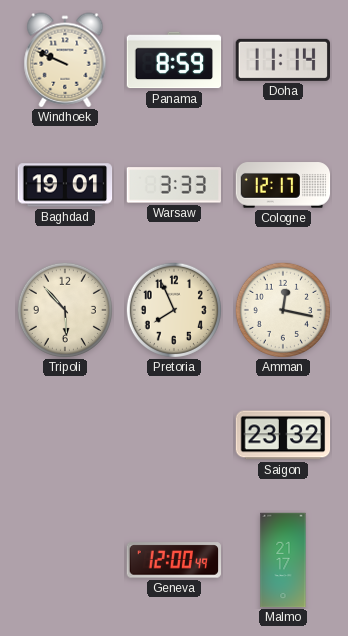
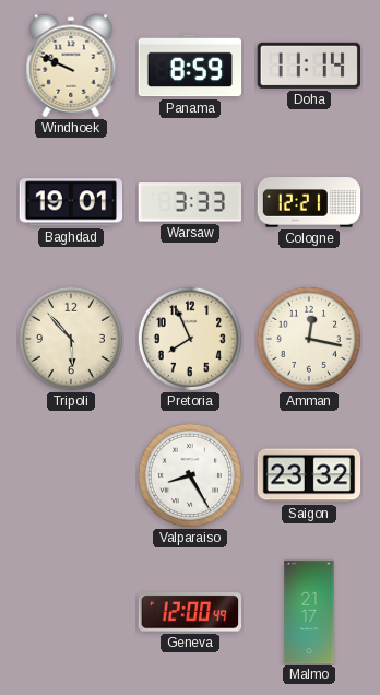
Cologne: 12:17 -> 12:21
Valparaiso: none -> 8:25
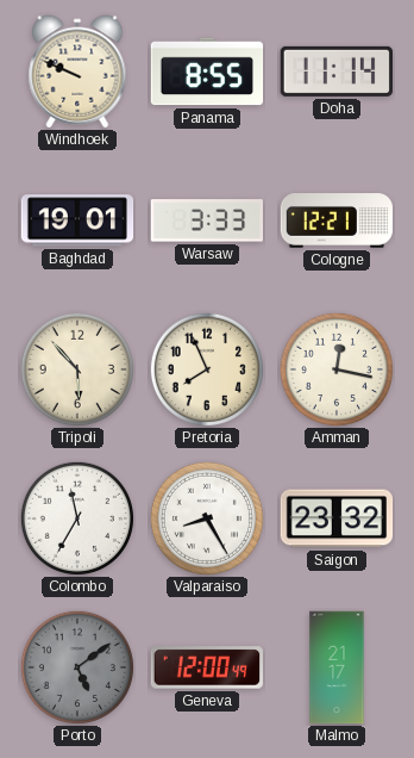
Panama: 8:59 -> 8:55
Colombo: none -> 11:35
Porto: none -> 5:09
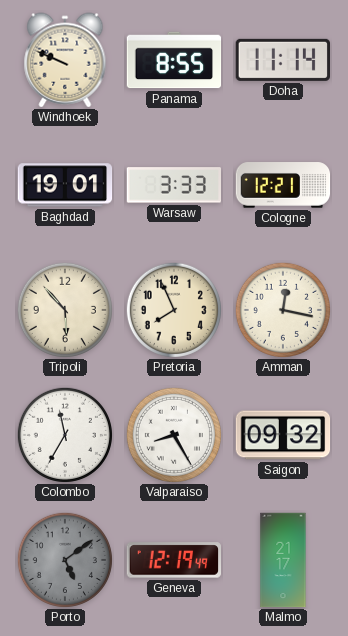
Saigon: 23:32 -> 09:32
Geneva: 12:00 -> 12:19
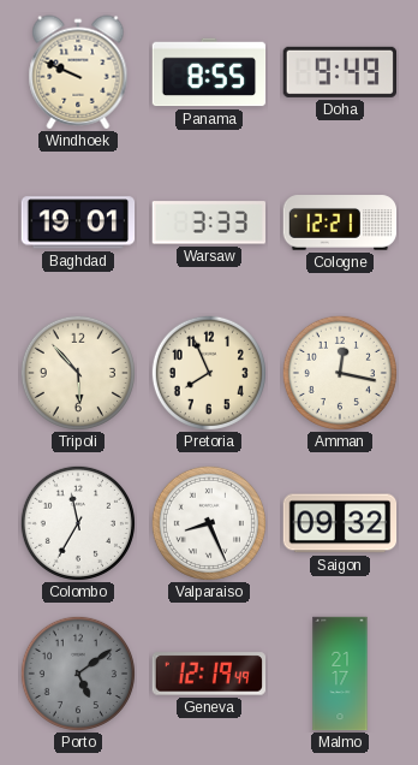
Doha: 11:14 -> 9:49
Valparaiso: 8:25 -> 8:26
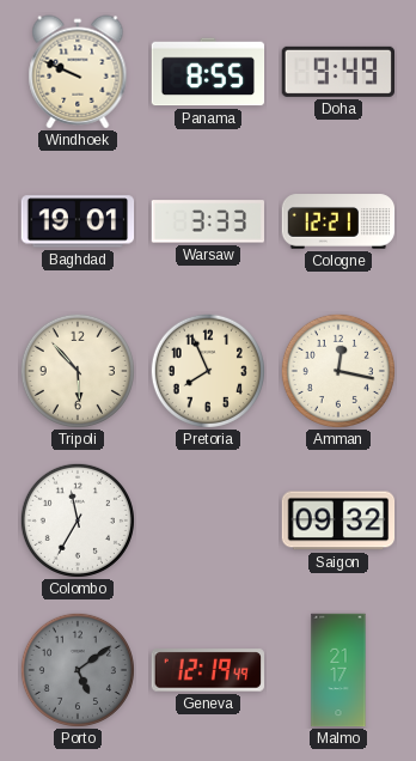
Valparaiso: 8:26 -> none
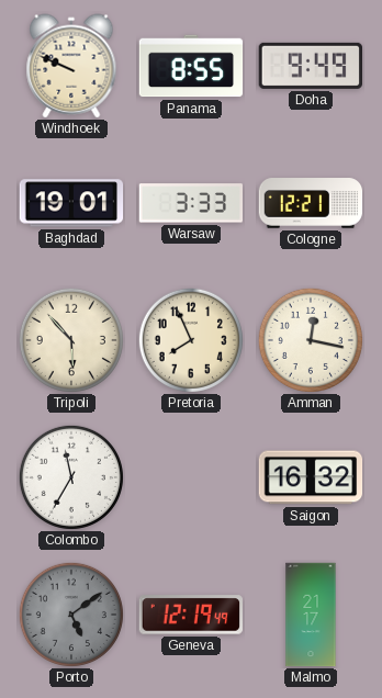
Saigon: 09:32 -> 16:32
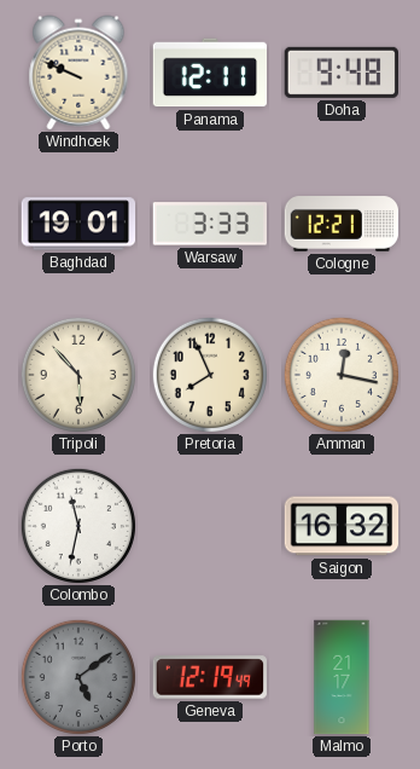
Panama: 8:55 -> 12:11
Doha: 9:49 -> 9:48
Colombo: 11:35 -> 11:32
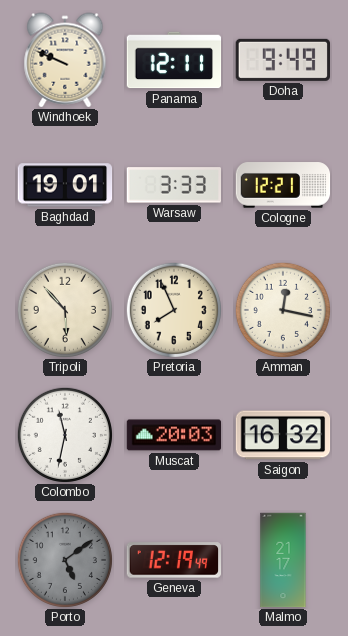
Doha: 9:48 -> 9:49
Muscat: none -> 20:03
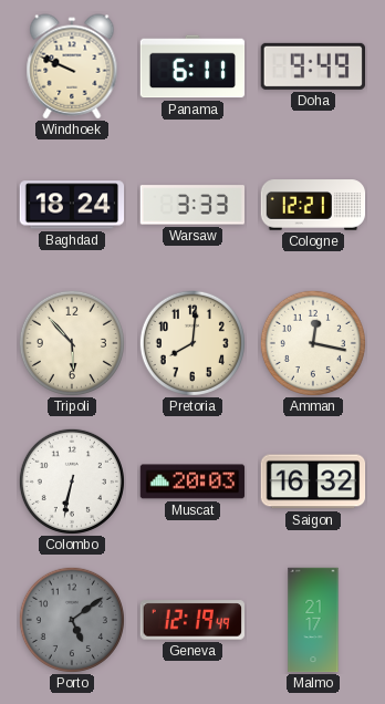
Panama: 12:11 -> 6:11
Baghdad: 19:01 -> 18:24
Pretoria: 7:56 -> 8:01
Colombo: 11:32 -> 6:32
